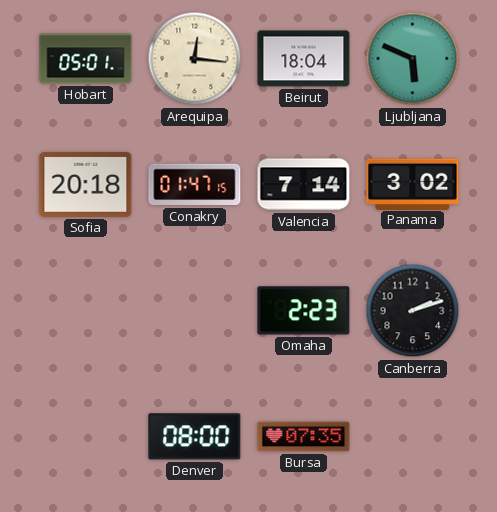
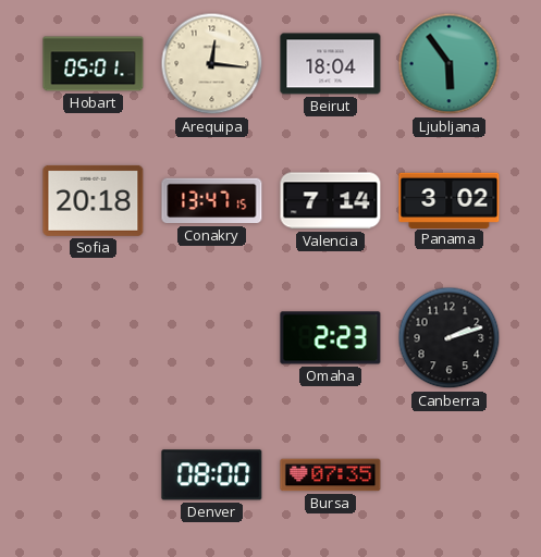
Ljubljana: 5:49 -> 5:54
Conakry: 01:47 -> 13:47
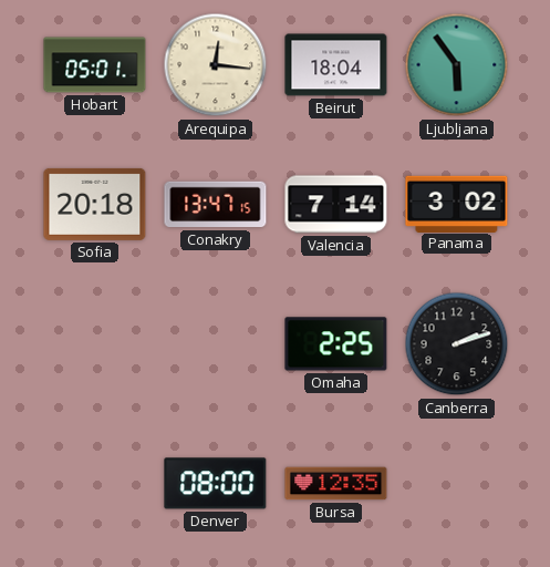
Omaha: 2:23 -> 2:25
Bursa: 07:35 -> 12:35
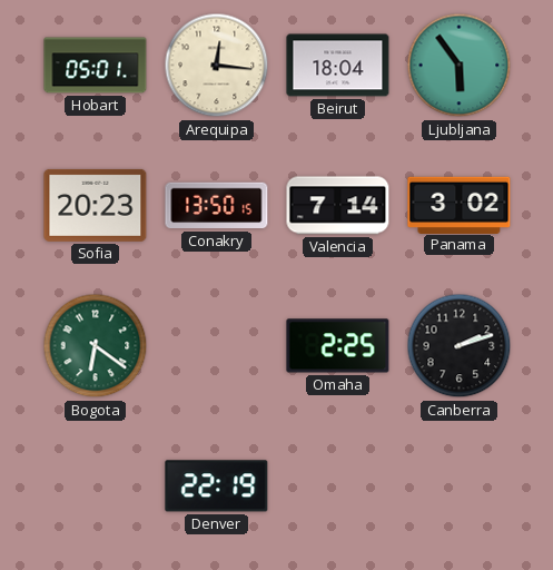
Sofia: 20:18 -> 20:23
Conakry: 13:47 -> 13:50
Bogota: none -> 6:21
Denver: 08:00 -> 22:19
Bursa: 12:35 -> none
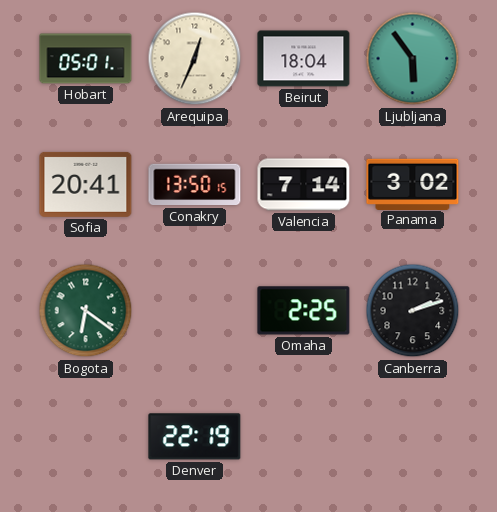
Arequipa: 12:16 -> 12:34
Sofia: 20:23 -> 20:41
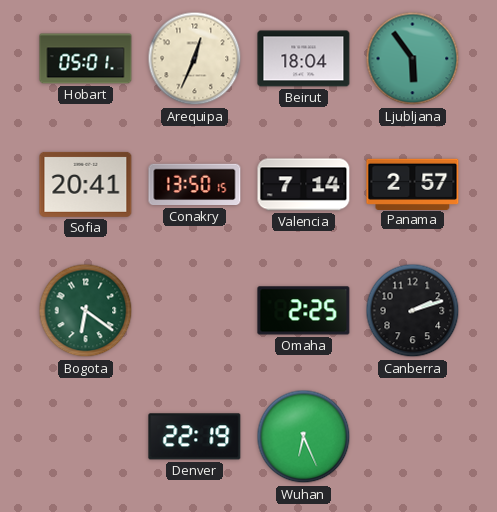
Panama: 3:02 -> 2:57
Wuhan: none -> 6:26
